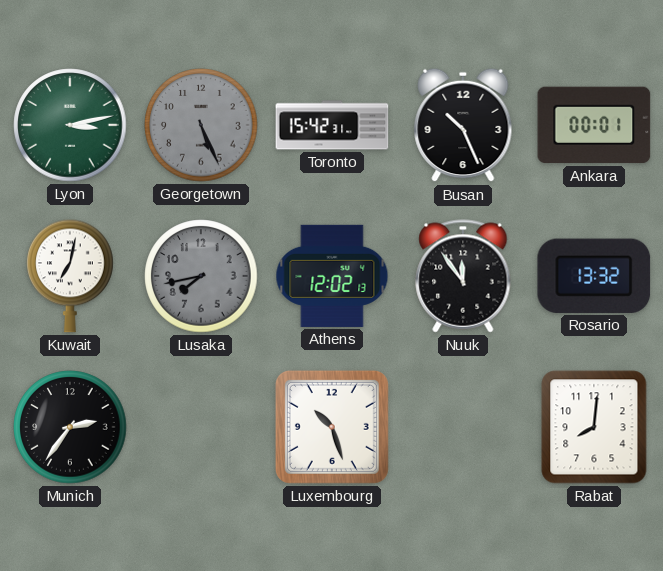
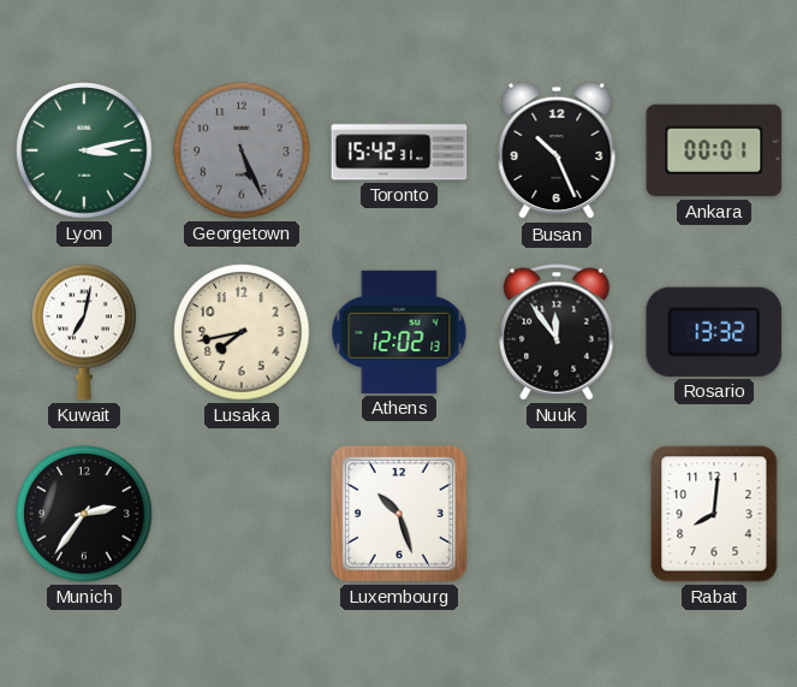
Lusaka dial: grey -> cream
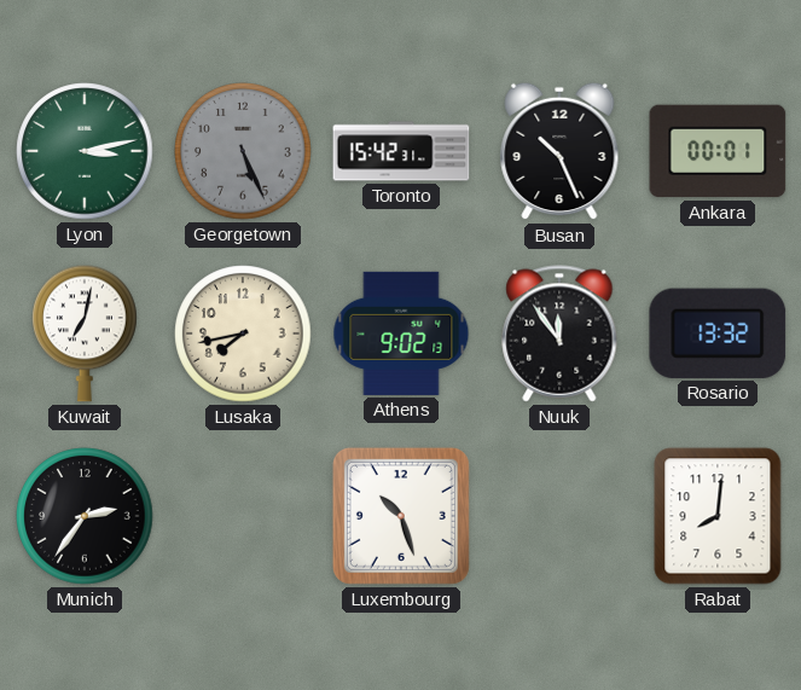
Athens: 12:02 -> 9:02
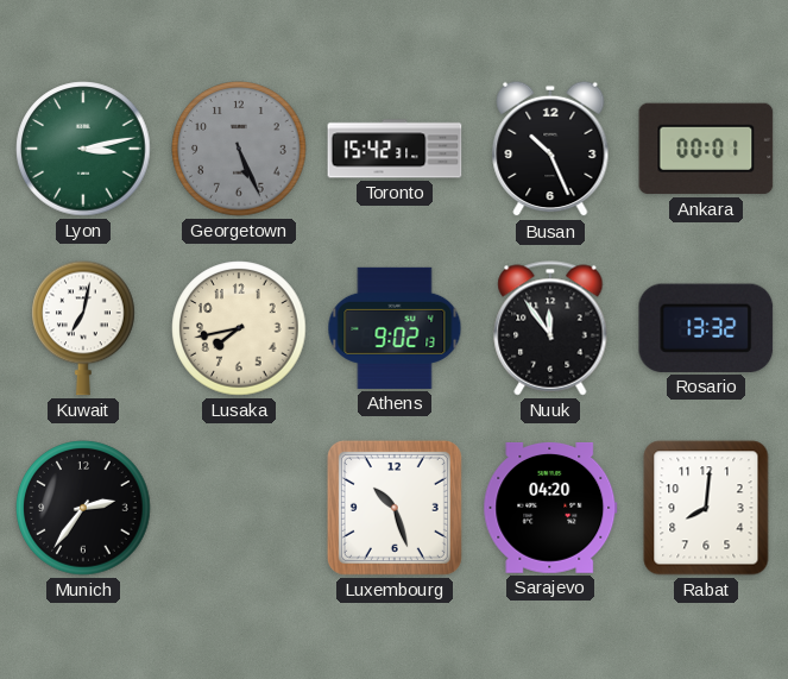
Sarajevo: none -> 04:20
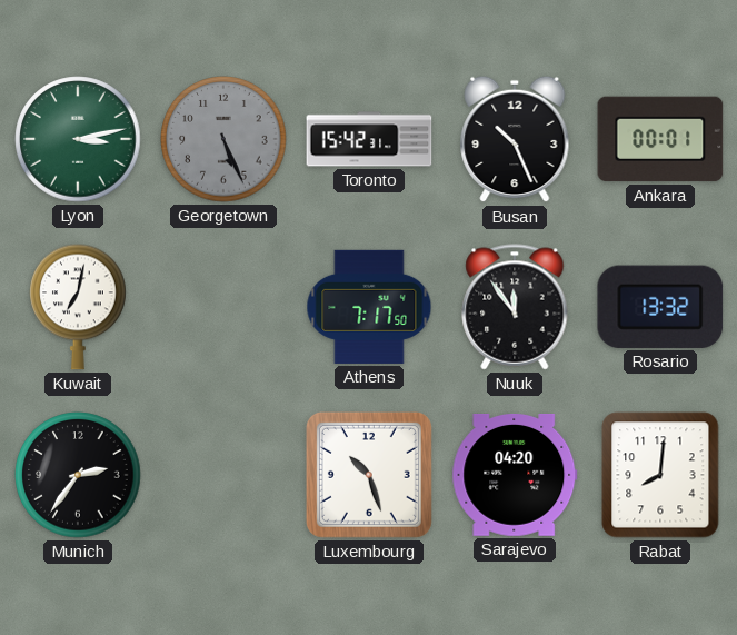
Lusaka: 7:43 -> none
Athens: 9:02 -> 7:17
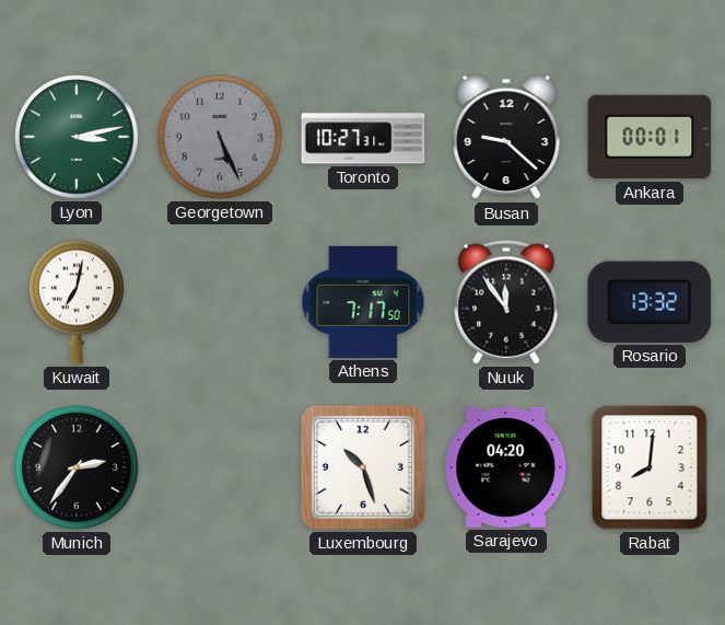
Toronto: 15:42 -> 10:27
Busan: 10:26 -> 9:22
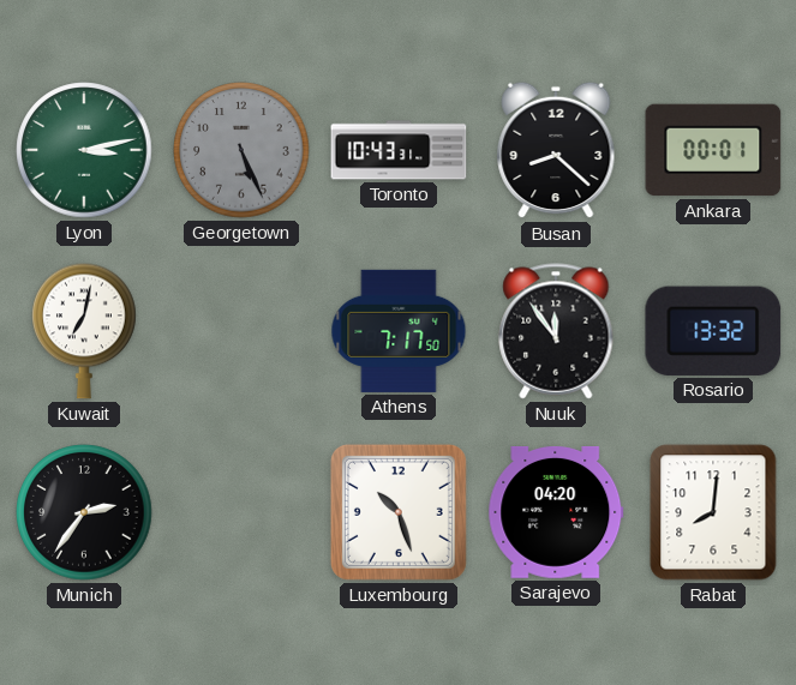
Toronto: 10:27 -> 10:43
Busan: 9:22 -> 8:22
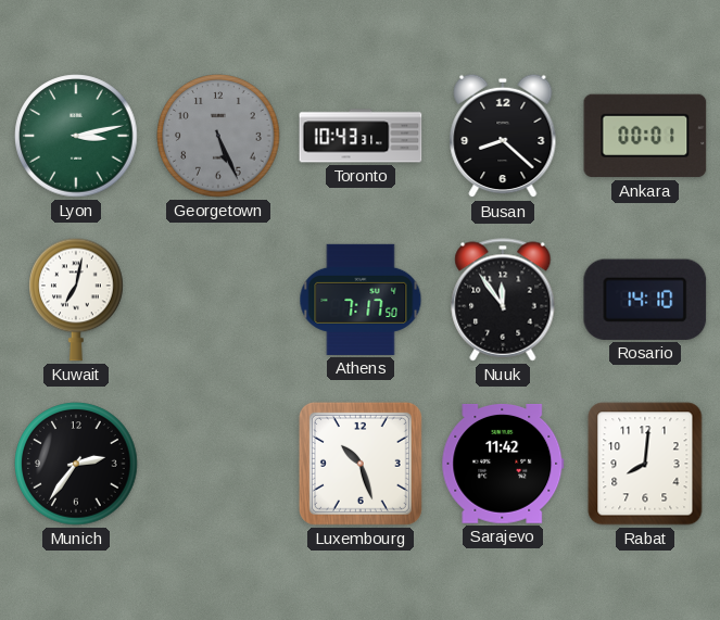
Rosario: 13:32 -> 14:10
Sarajevo: 04:20 -> 11:42
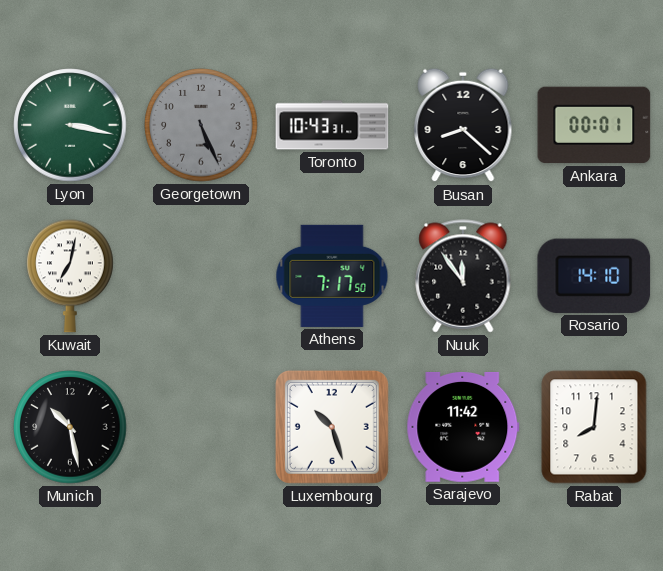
Lyon: 3:13 -> 3:17
Munich: 2:36 -> 10:28
